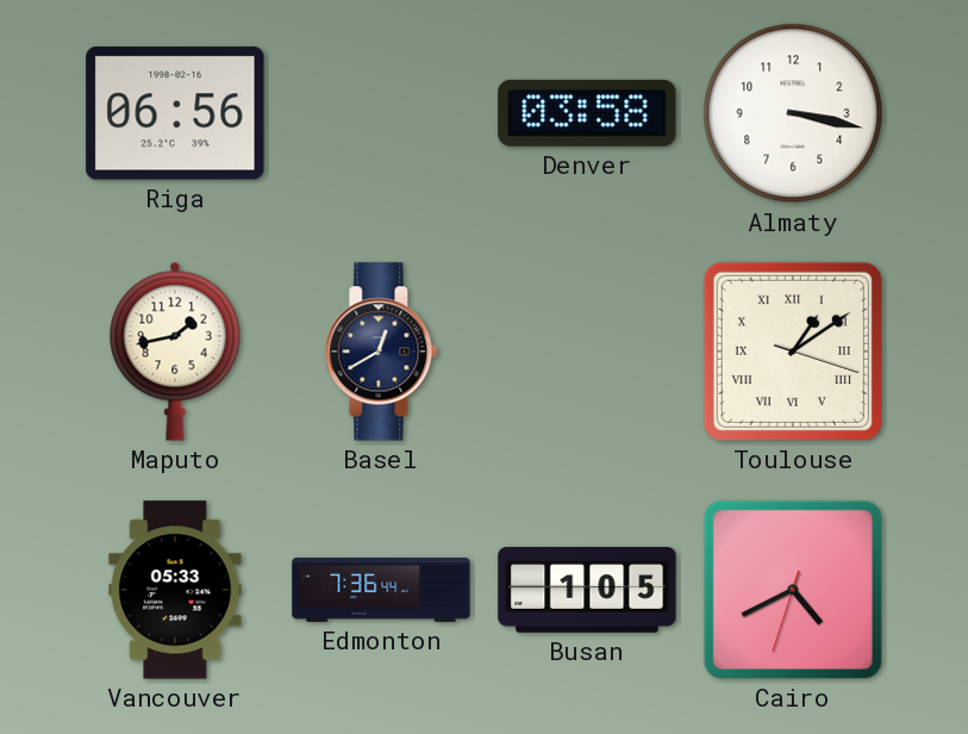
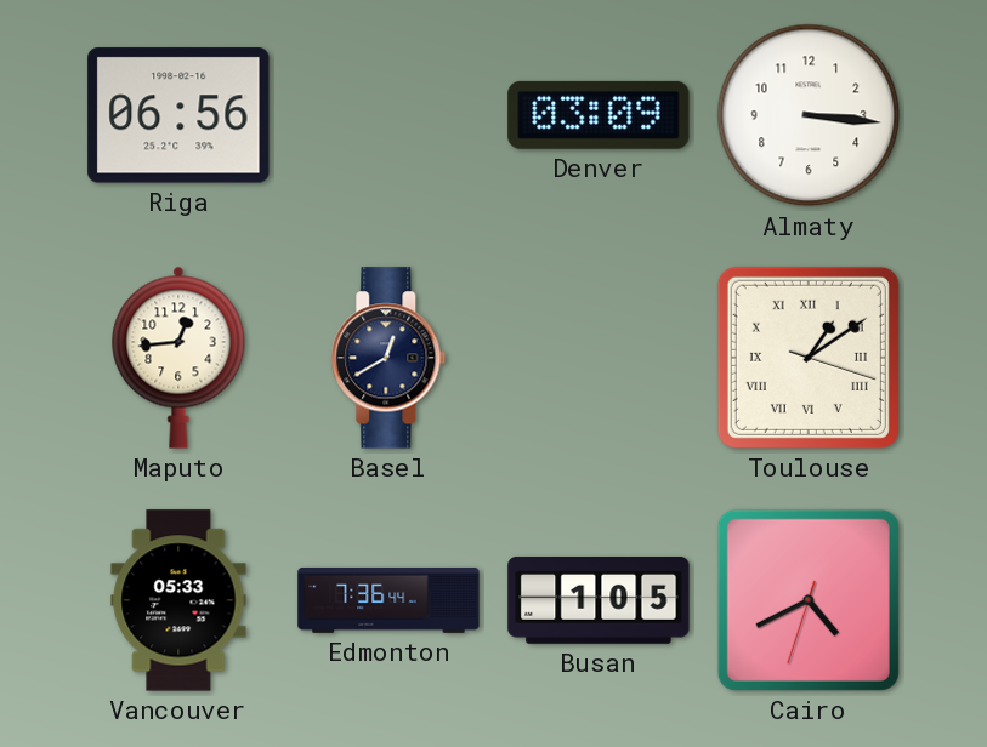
Denver: 03:58 -> 03:09
Almaty: 3:17 -> 3:16
Maputo: 1:43 -> 12:44
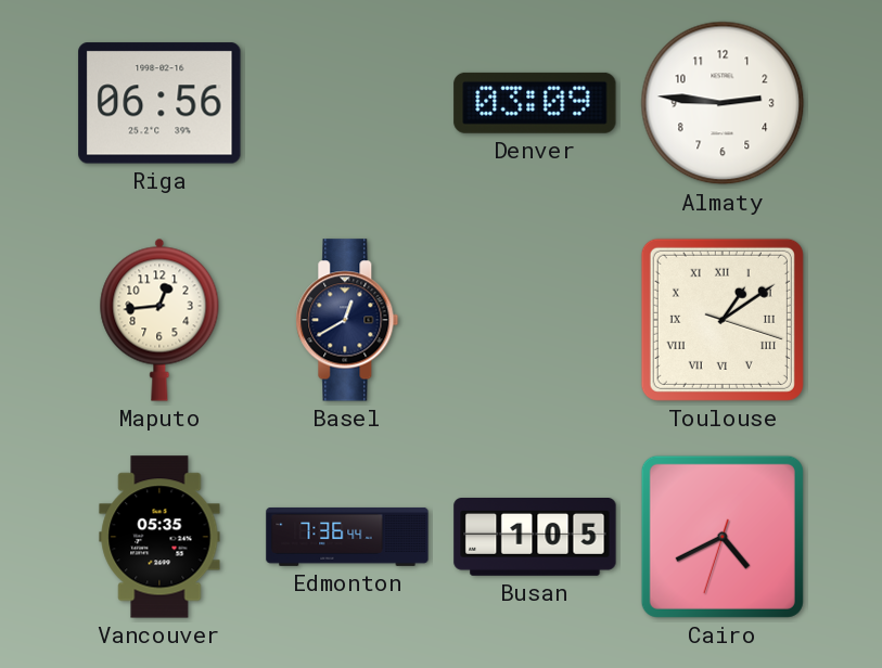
Almaty: 3:16 -> 2:46
Vancouver: 05:33 -> 05:35
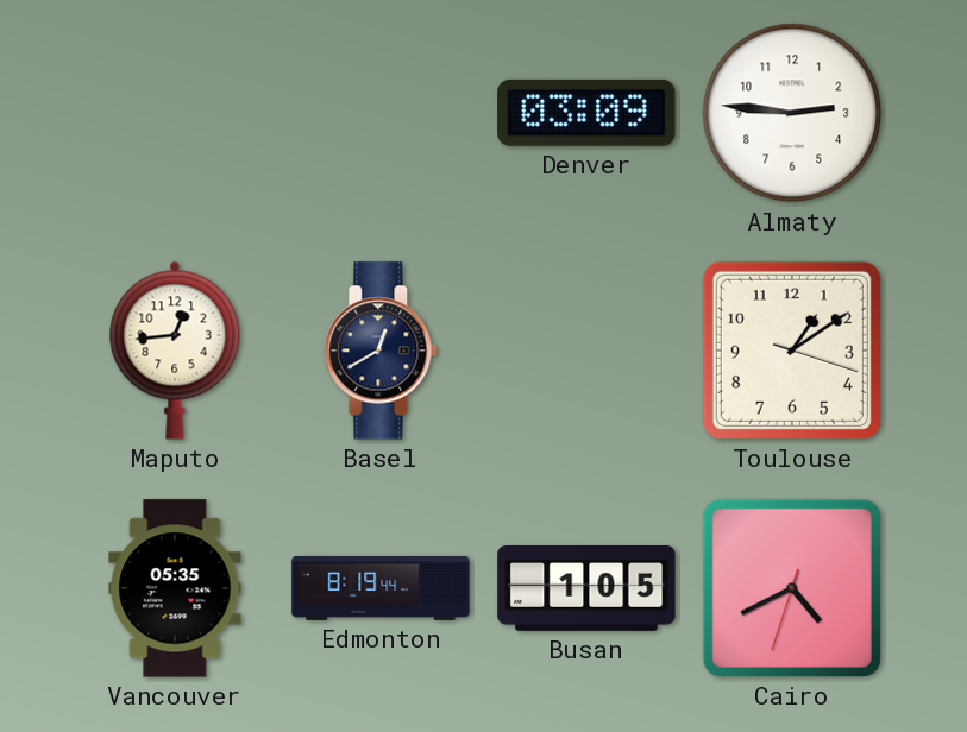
Riga: 06:56 -> none
Toulouse numerals: Roman -> Arabic
Edmonton: 7:36 -> 8:19
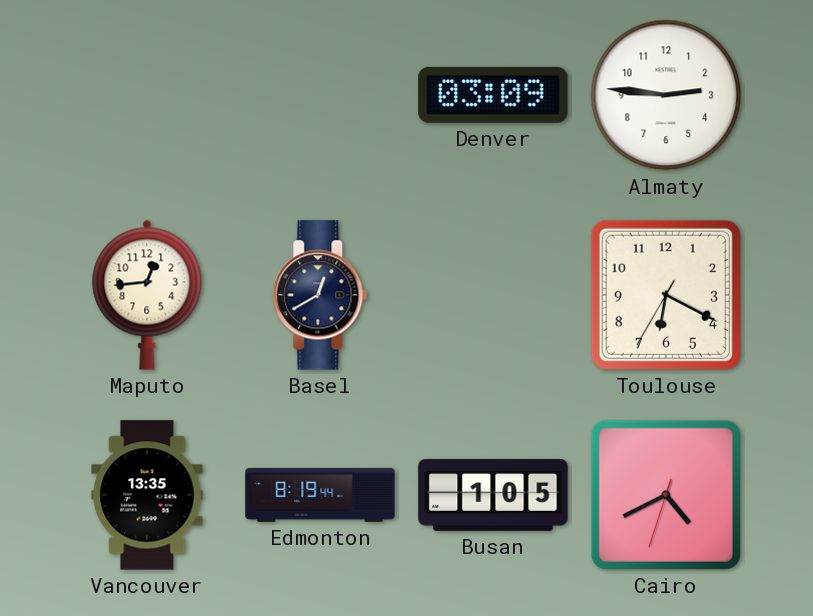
Toulouse: 1:09 -> 6:19
Vancouver: 05:35 -> 13:35
